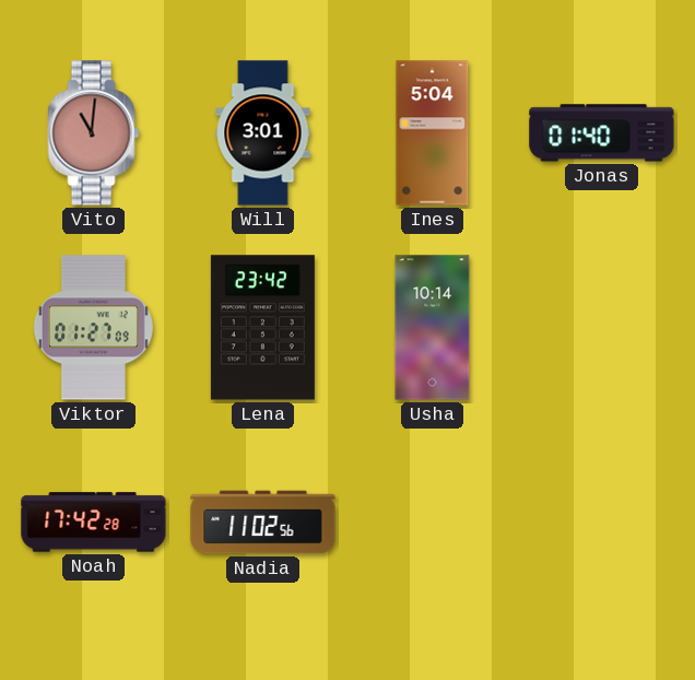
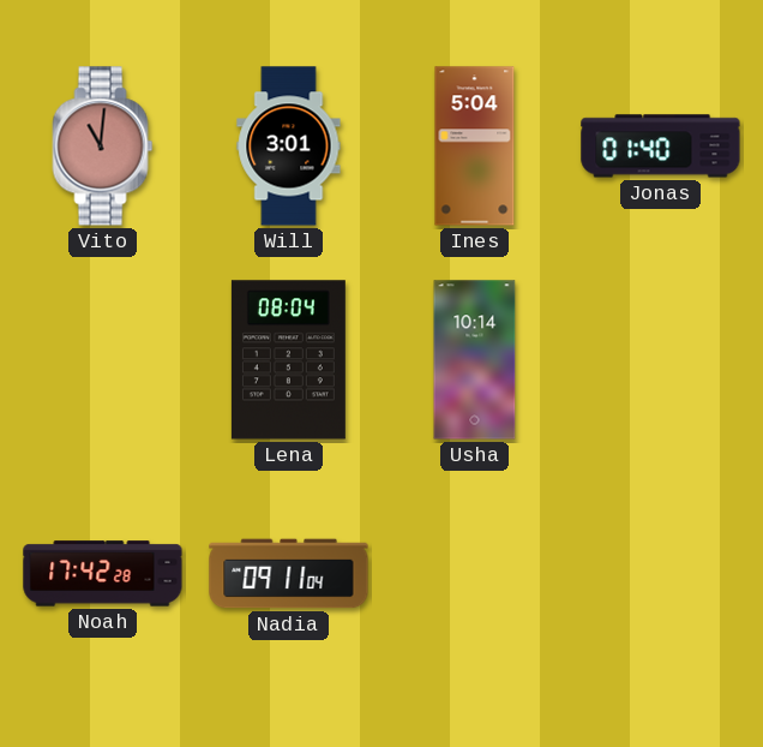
Viktor: 01:27 -> none
Lena: 23:42 -> 08:04
Nadia: 11:02 -> 09:11
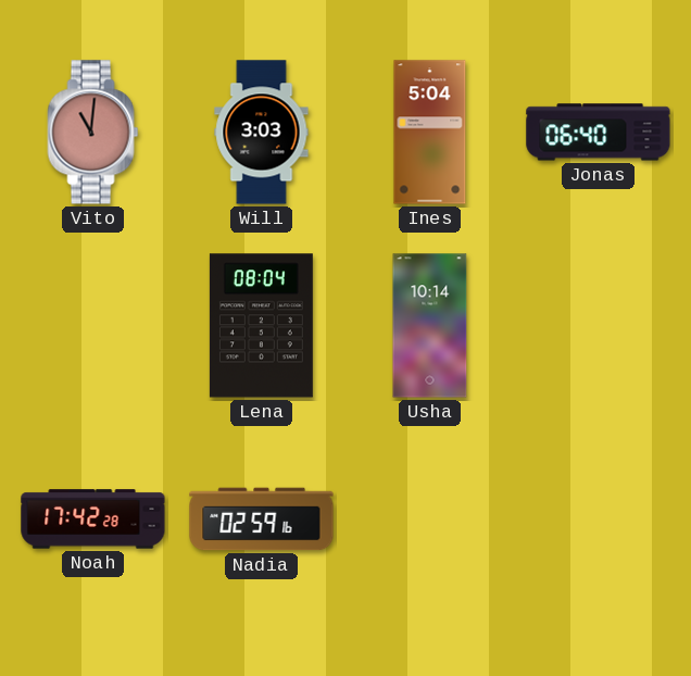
Will: 3:01 -> 3:03
Jonas: 01:40 -> 06:40
Nadia: 09:11 -> 02:59
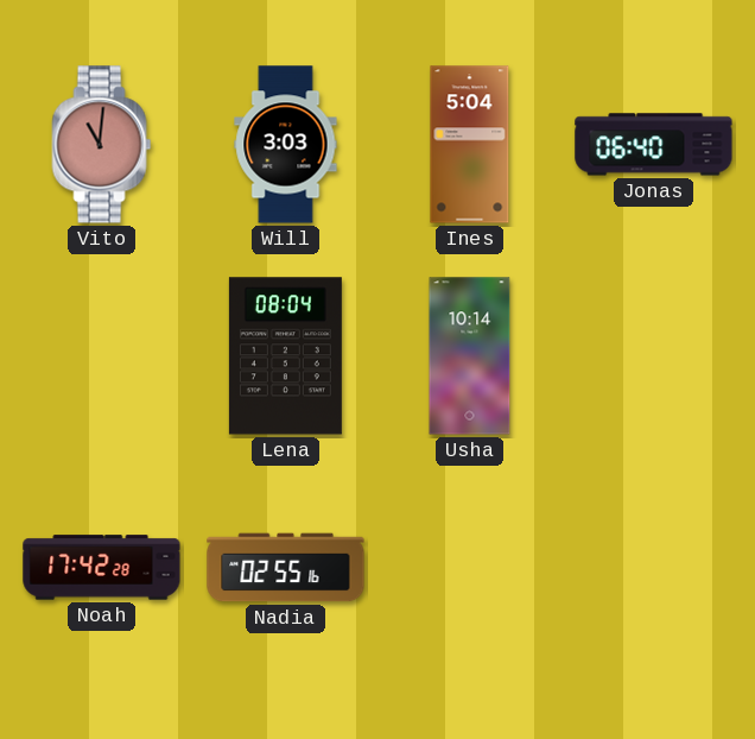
Nadia: 02:59 -> 02:55
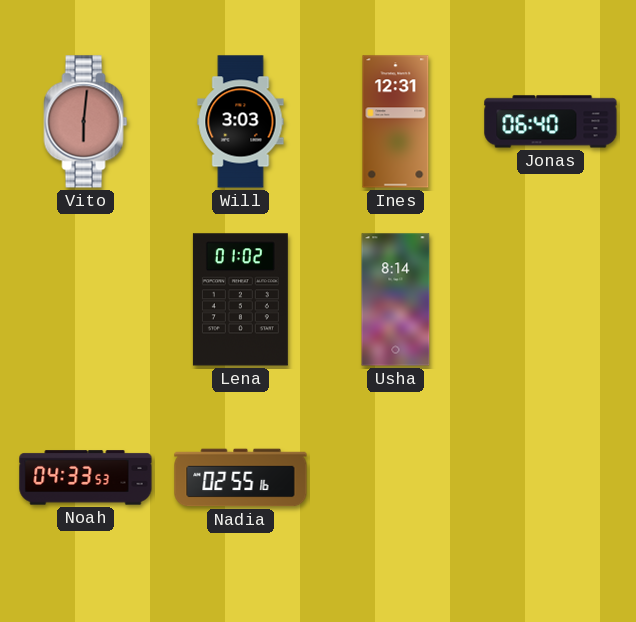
Vito: 11:01 -> 6:01
Ines: 5:04 -> 12:31
Lena: 08:04 -> 01:02
Usha: 10:14 -> 8:14
Noah: 17:42 -> 04:33
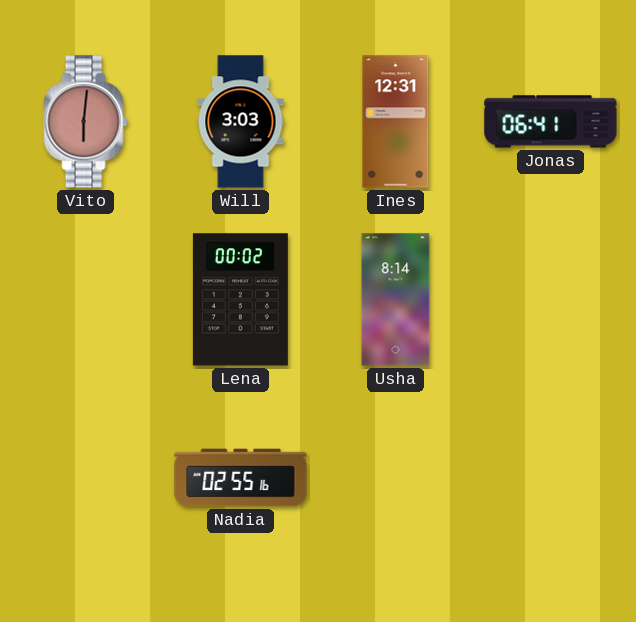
Jonas: 06:40 -> 06:41
Lena: 01:02 -> 00:02
Noah: 04:33 -> none
